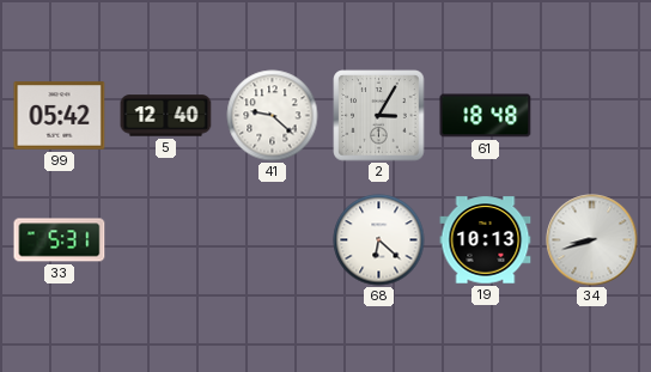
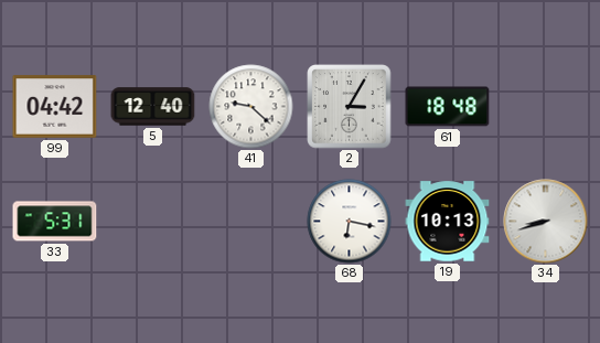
99: 05:42 -> 04:42
68: 6:22 -> 6:17
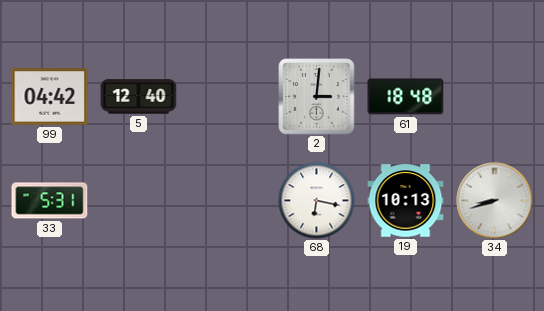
41: 9:22 -> none
2: 3:05 -> 3:01
